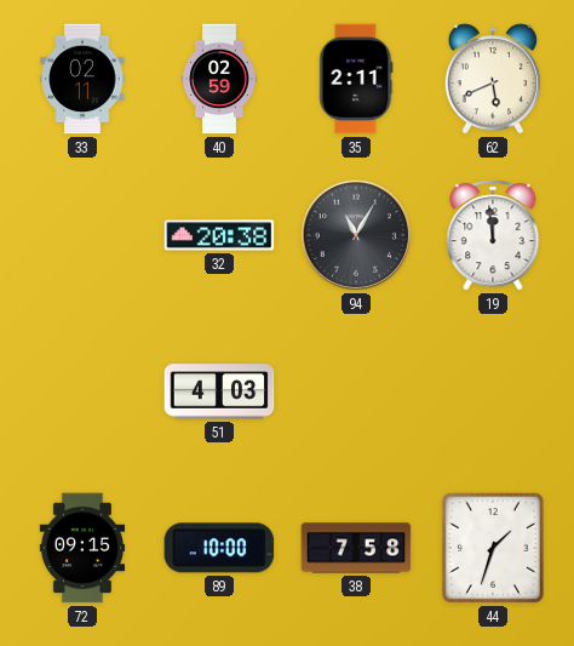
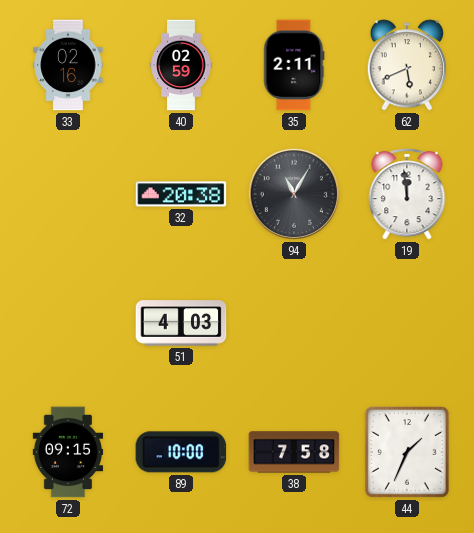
33: 02:11 -> 02:16
44: 1:33 -> 1:34
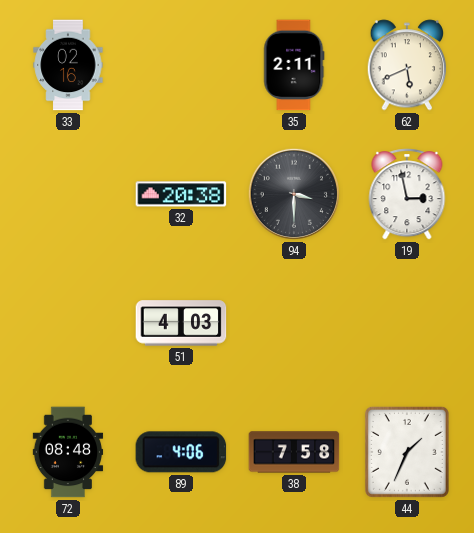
40: 02:59 -> none
94: 11:05 -> 3:30
19: 11:59 -> 2:58
72: 09:15 -> 08:48
89: 10:00 -> 4:06
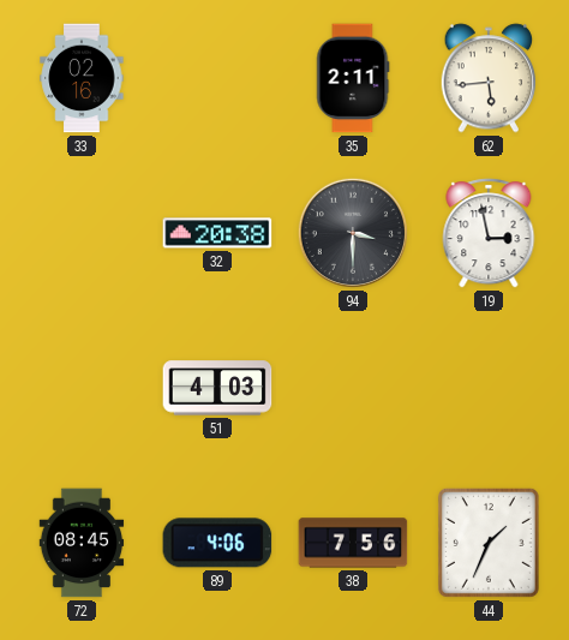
62: 5:41 -> 5:44
72: 08:48 -> 08:45
38: 7:58 -> 7:56
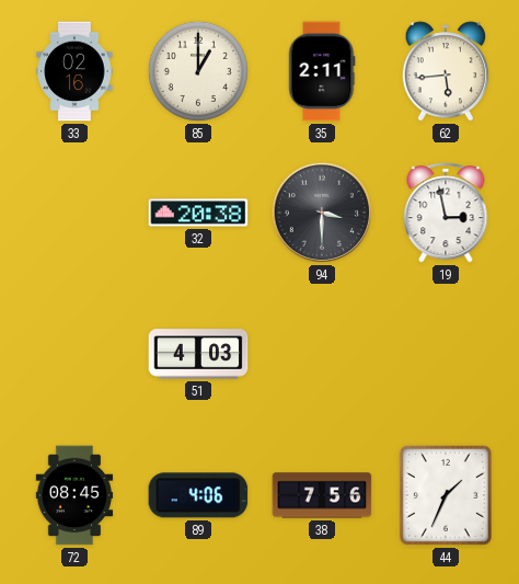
85: none -> 1:00
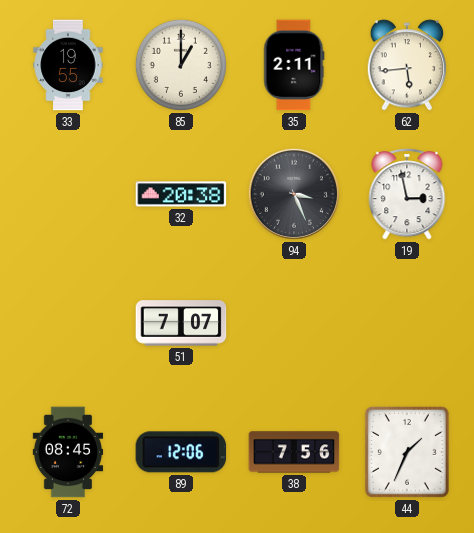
33: 02:16 -> 19:55
94: 3:30 -> 3:26
51: 4:03 -> 7:07
89: 4:06 -> 12:06
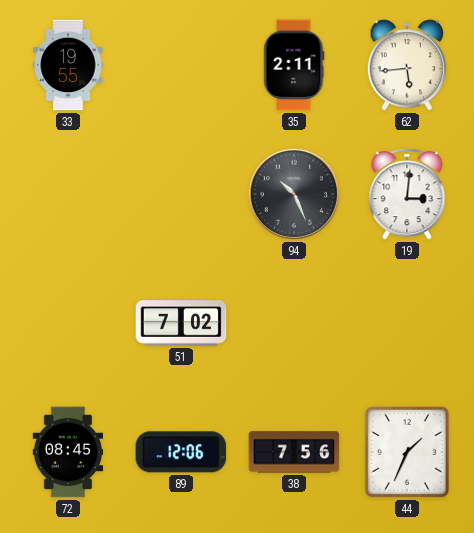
85: 1:00 -> none
32: 20:38 -> none
94: 3:26 -> 10:26
19: 2:58 -> 3:01
51: 7:07 -> 7:02
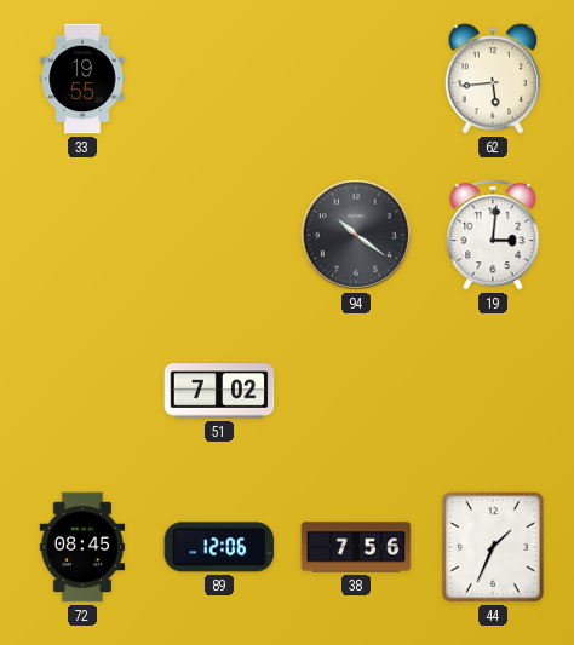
35: 2:11 -> none
94: 10:26 -> 10:21
